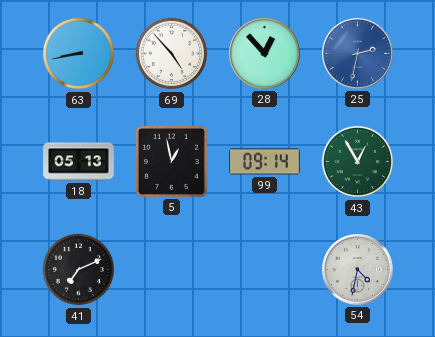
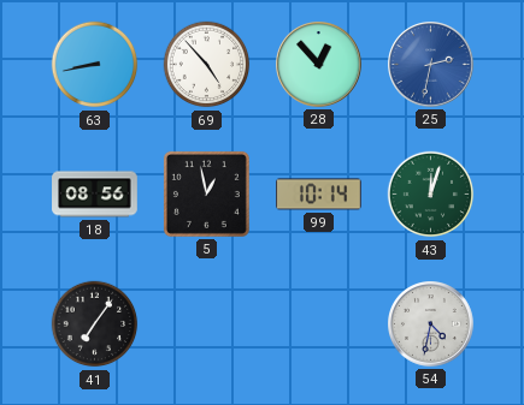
18: 05:13 -> 08:56
99: 09:14 -> 10:14
43: 12:55 -> 12:03
41: 7:11 -> 7:06
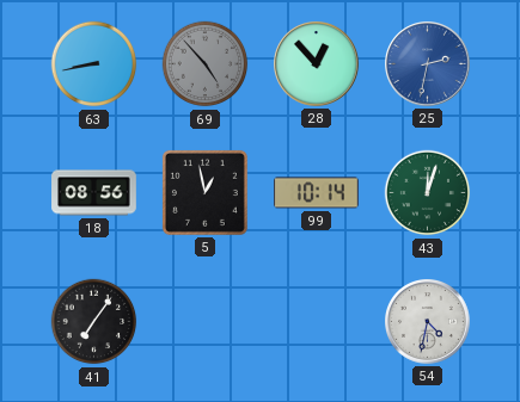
69 dial: white -> grey
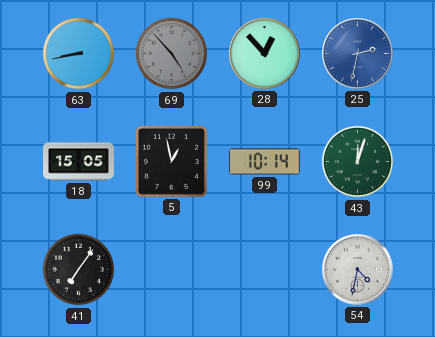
18: 08:56 -> 15:05
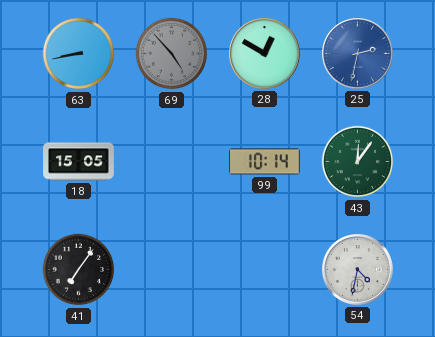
28: 12:53 -> 12:50
5: 12:58 -> none
43: 12:03 -> 12:06
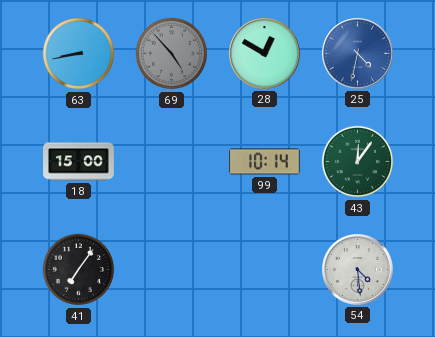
25: 2:32 -> 4:32
18: 15:05 -> 15:00
54: 4:32 -> 4:29
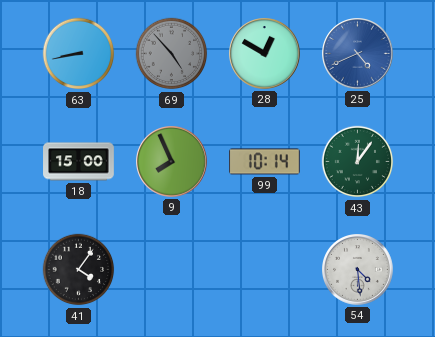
25: 4:32 -> 4:41
9: none -> 7:56
41: 7:06 -> 4:06
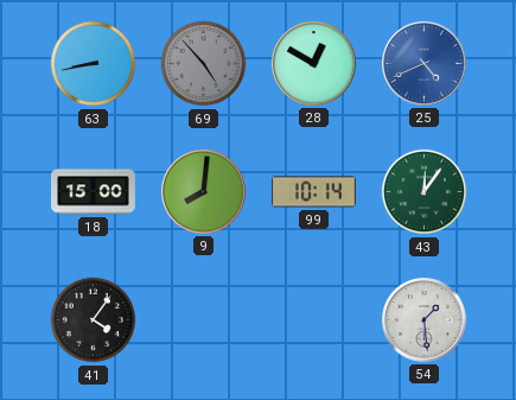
9: 7:56 -> 8:01
54: 4:29 -> 1:29
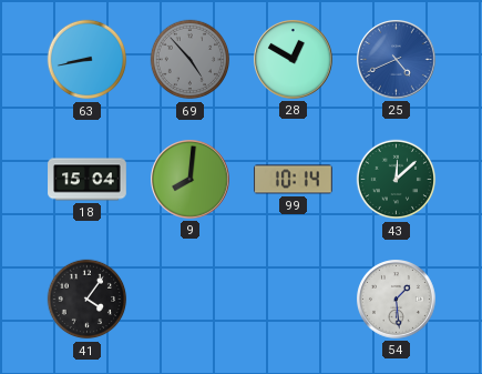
18: 15:00 -> 15:04
43: 12:06 -> 12:08
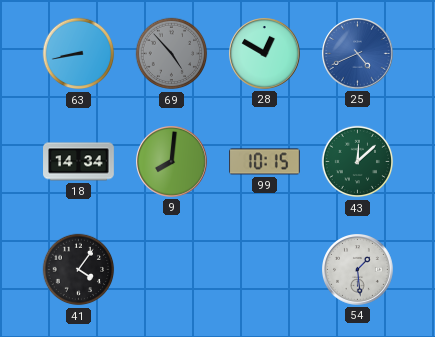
18: 15:04 -> 14:34
99: 10:14 -> 10:15
